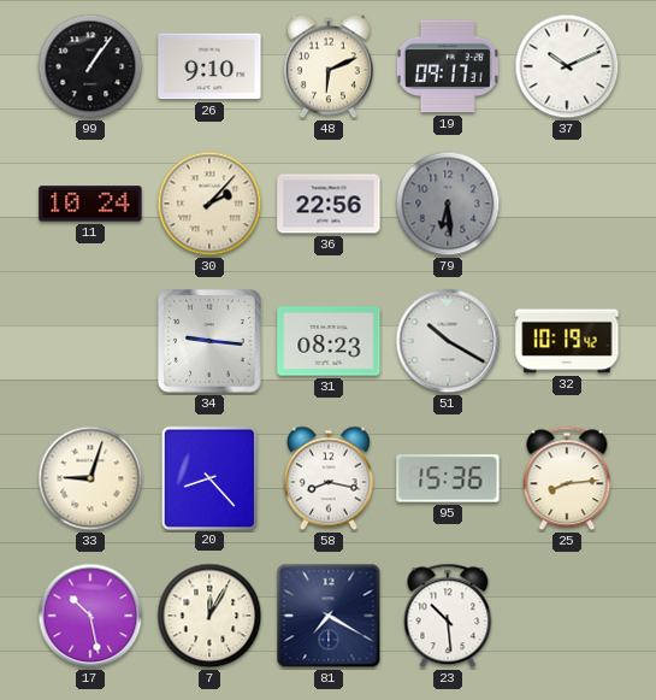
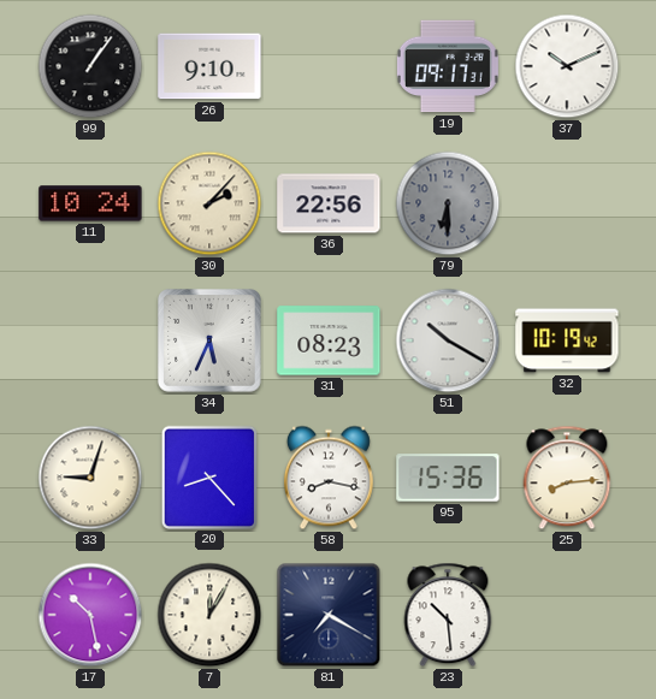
48: 6:11 -> none
79: 6:29 -> 6:30
34: 9:16 -> 5:34
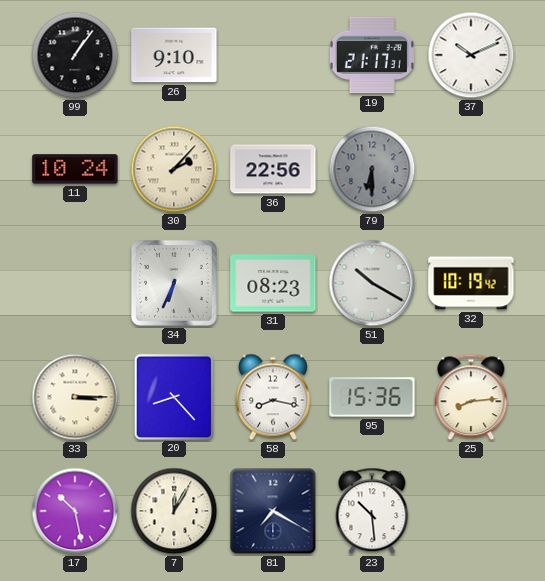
19: 09:17 -> 21:17
34: 5:34 -> 6:34
33: 9:03 -> 3:15
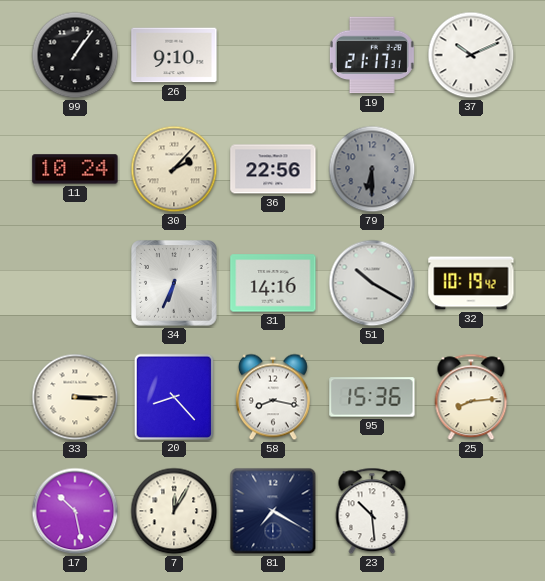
31: 08:23 -> 14:16
